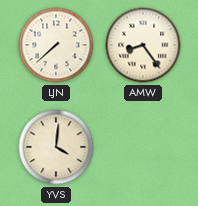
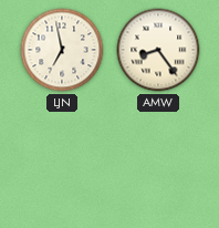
LJN: 7:38 -> 6:58
YVS: 4:01 -> none
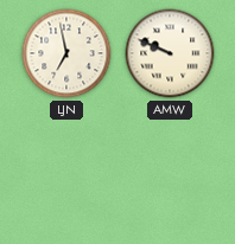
AMW: 8:24 -> 9:49
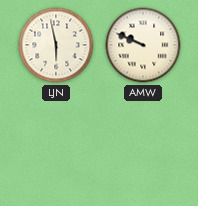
LJN: 6:58 -> 5:58
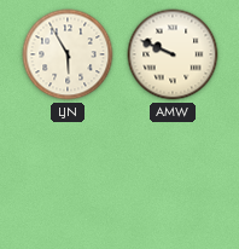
LJN: 5:58 -> 5:55
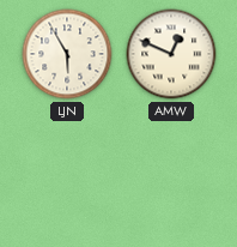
AMW: 9:49 -> 12:49
